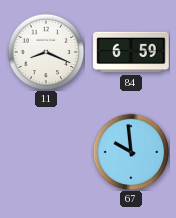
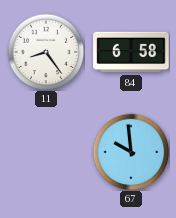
11: 8:19 -> 8:24
84: 6:59 -> 6:58
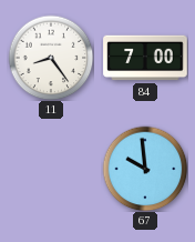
84: 6:58 -> 7:00
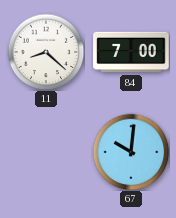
11: 8:24 -> 8:22
67: 9:59 -> 10:01
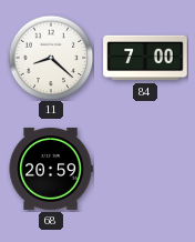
68: none -> 20:59
67: 10:01 -> none
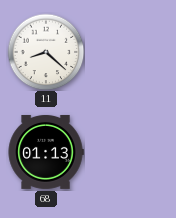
84: 7:00 -> none
68: 20:59 -> 01:13
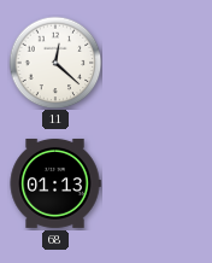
11: 8:22 -> 12:22
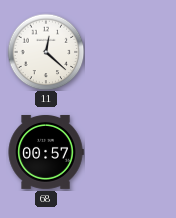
68: 01:13 -> 00:57
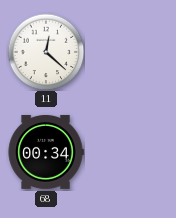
68: 00:57 -> 00:34
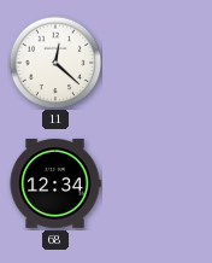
68: 00:34 -> 12:34
